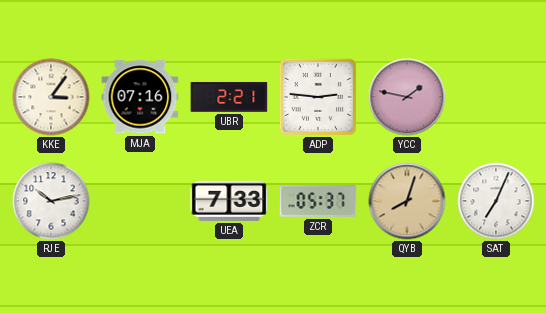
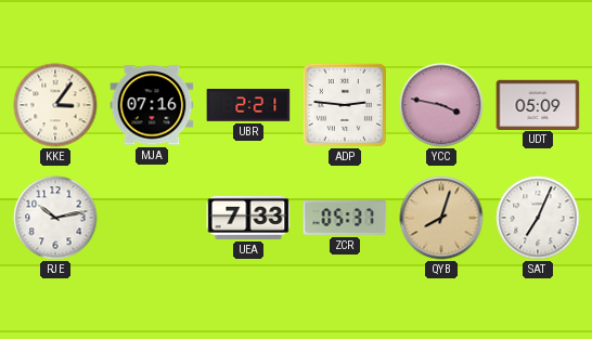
YCC: 1:47 -> 3:47
UDT: none -> 05:09
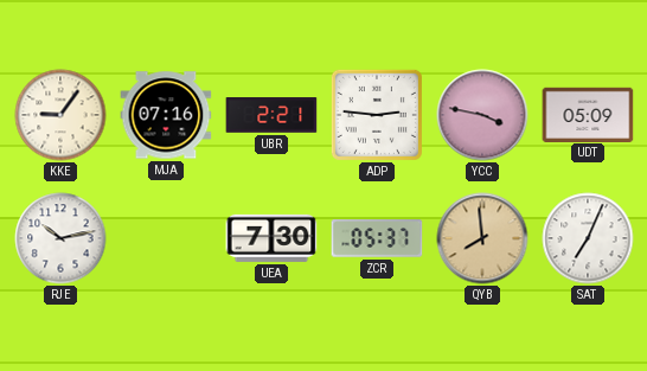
KKE: 3:06 -> 9:06
UEA: 7:33 -> 7:30
QYB: 8:03 -> 7:59
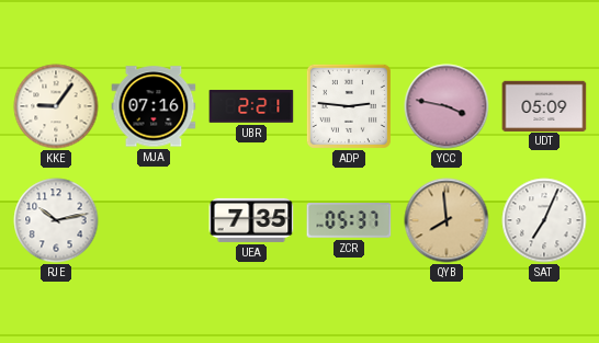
UEA: 7:30 -> 7:35
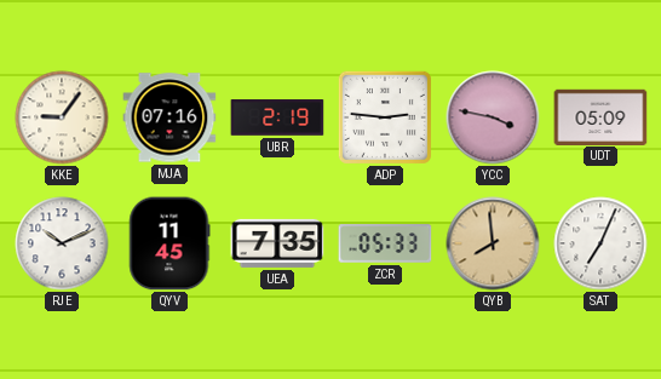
UBR: 2:21 -> 2:19
RJE: 10:13 -> 10:11
QYV: none -> 11:45
ZCR: 05:37 -> 05:33
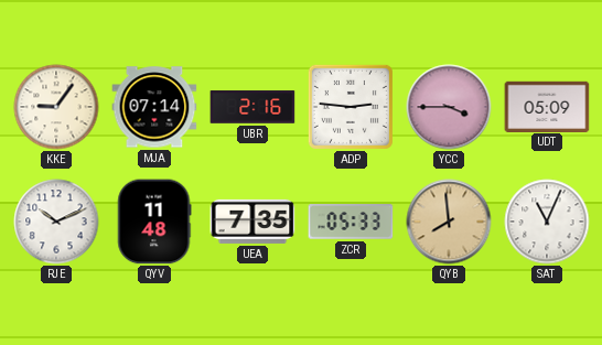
MJA: 07:16 -> 07:14
UBR: 2:19 -> 2:16
YCC: 3:47 -> 3:45
QYV: 11:45 -> 11:48
SAT: 7:04 -> 11:04
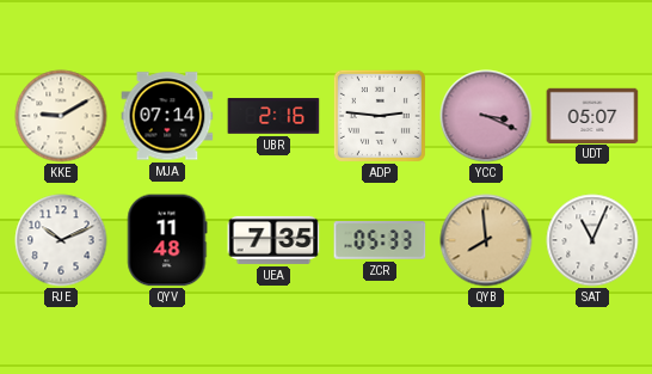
KKE: 9:06 -> 9:10
YCC: 3:45 -> 3:19
UDT: 05:09 -> 05:07
